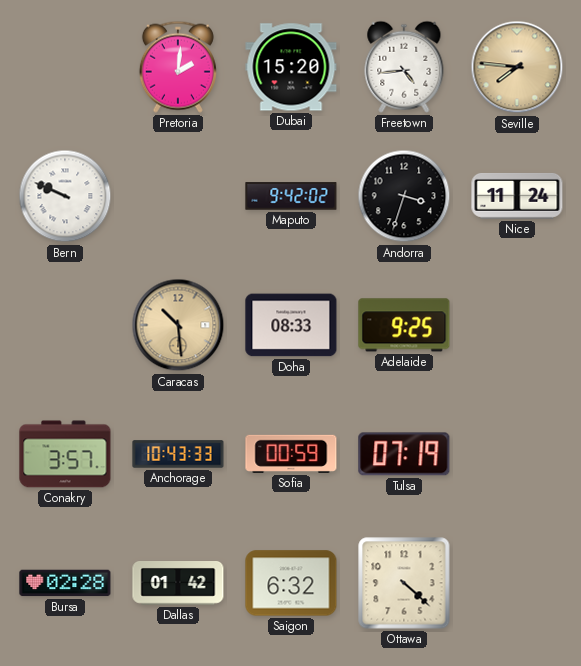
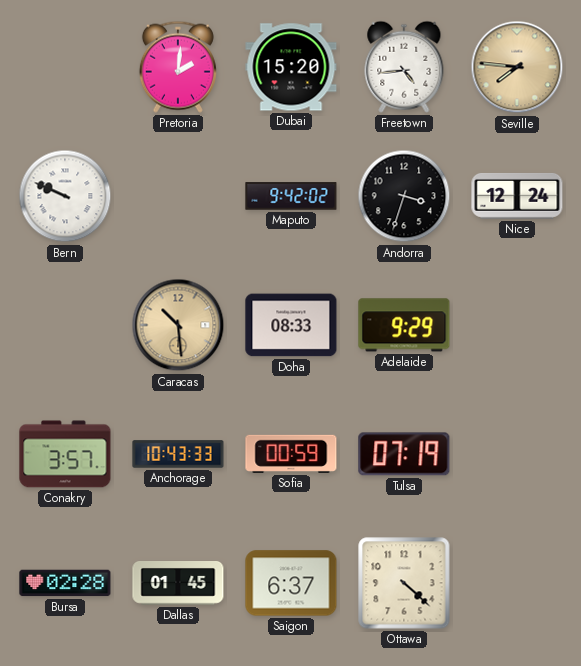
Nice: 11:24 -> 12:24
Adelaide: 9:25 -> 9:29
Dallas: 01:42 -> 01:45
Saigon: 6:32 -> 6:37
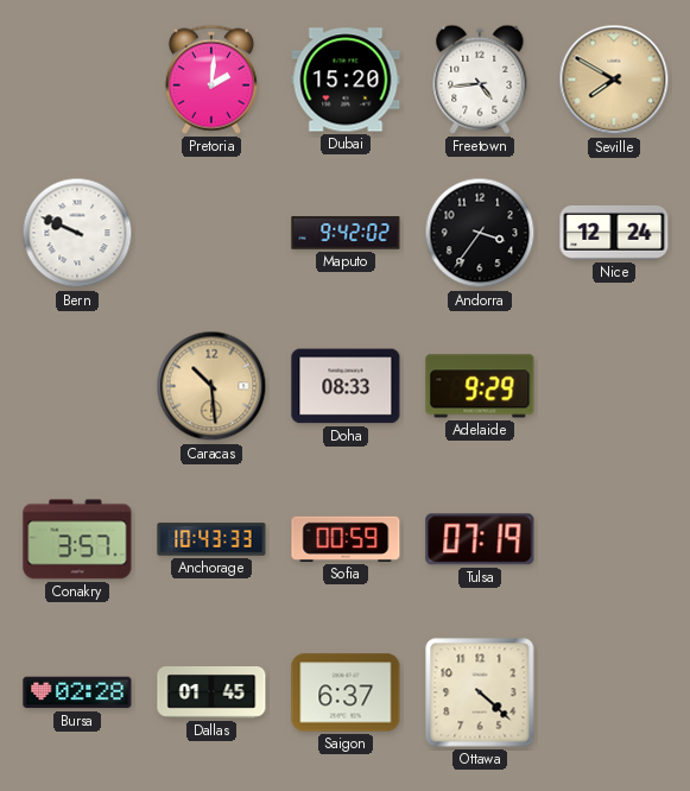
Seville: 7:46 -> 7:50
Andorra: 3:33 -> 3:36
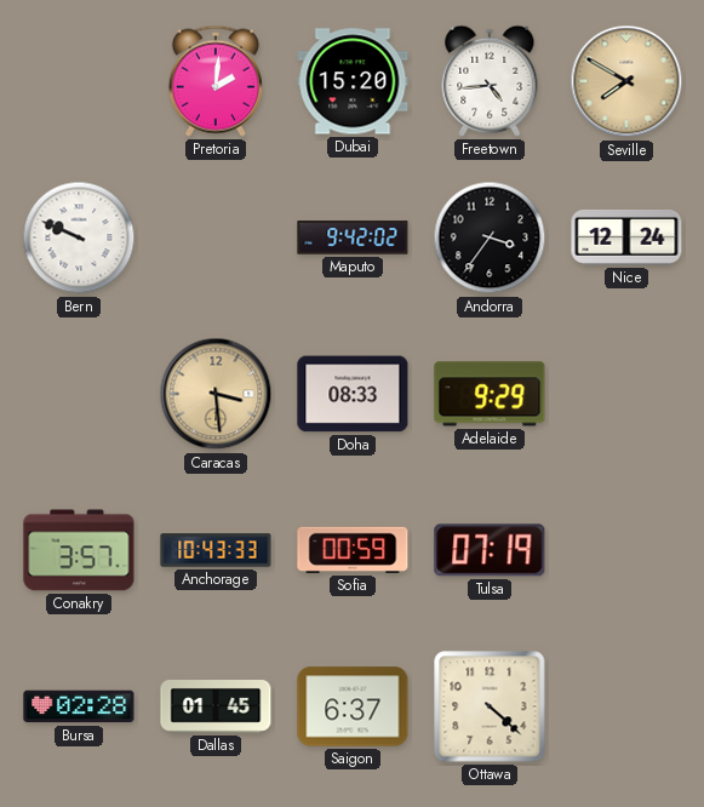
Caracas: 10:29 -> 3:29
